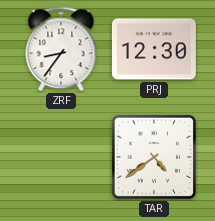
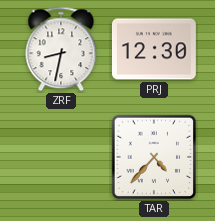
ZRF: 8:36 -> 8:32
TAR: 4:39 -> 4:37
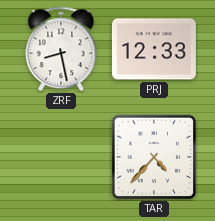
ZRF: 8:32 -> 8:28
PRJ: 12:30 -> 12:33
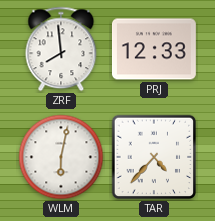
ZRF: 8:28 -> 7:59
WLM: none -> 6:02
